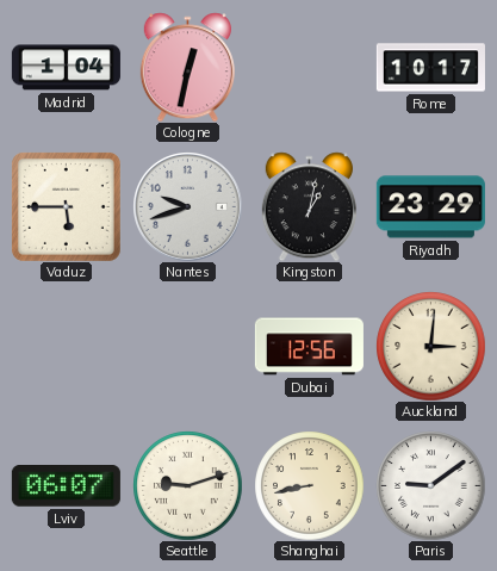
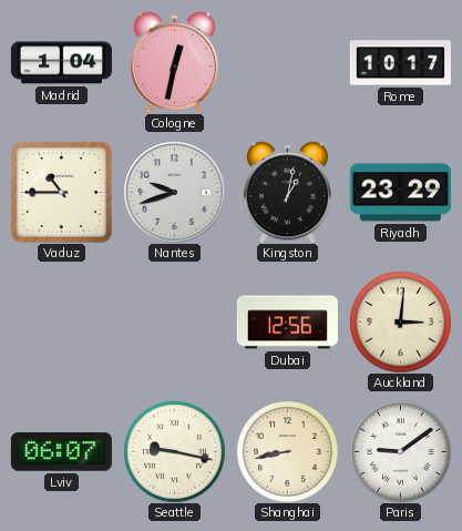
Vaduz: 5:45 -> 10:45
Seattle: 9:12 -> 9:17
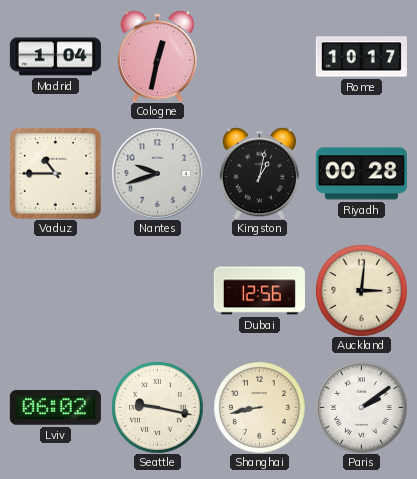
Riyadh: 23:29 -> 00:28
Lviv: 06:07 -> 06:02
Paris: 9:09 -> 2:09
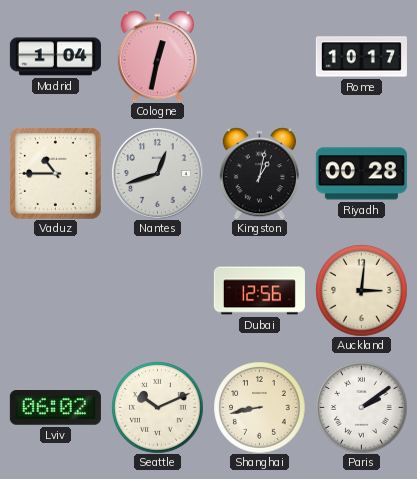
Nantes: 9:42 -> 12:42
Seattle: 9:17 -> 10:11
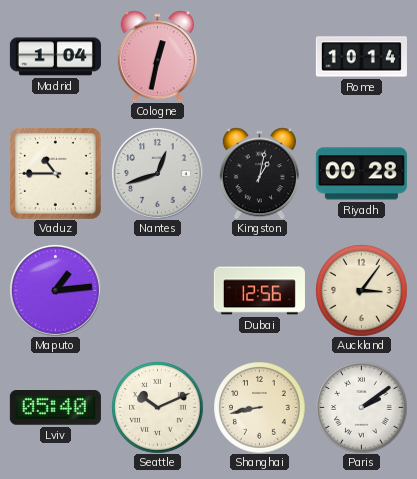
Rome: 10:17 -> 10:14
Maputo: none -> 1:14
Auckland: 3:01 -> 3:06
Lviv: 06:02 -> 05:40
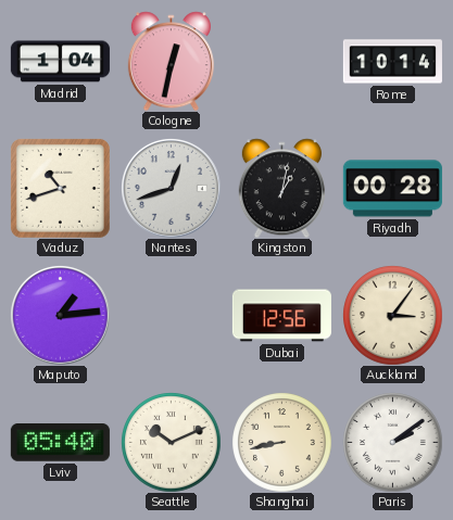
Vaduz: 10:45 -> 10:42
